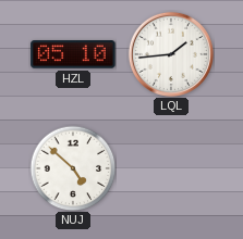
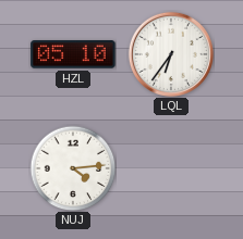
LQL: 1:44 -> 6:36
NUJ: 4:52 -> 4:14
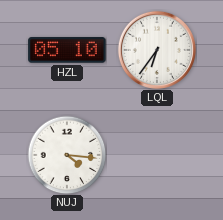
NUJ: 4:14 -> 4:16
